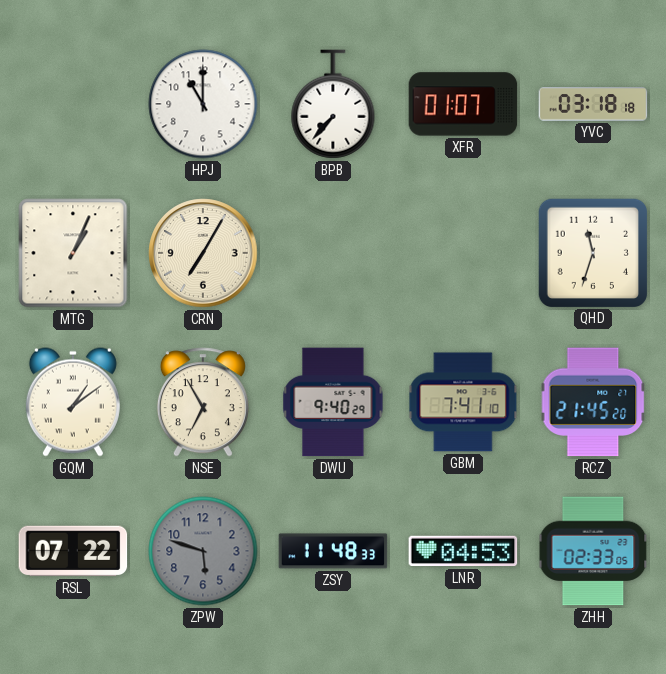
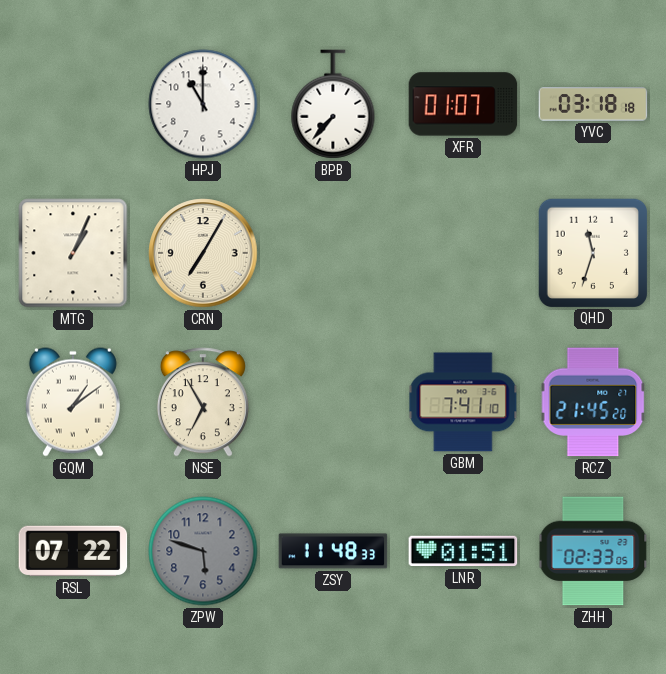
DWU: 9:40 -> none
LNR: 04:53 -> 01:51
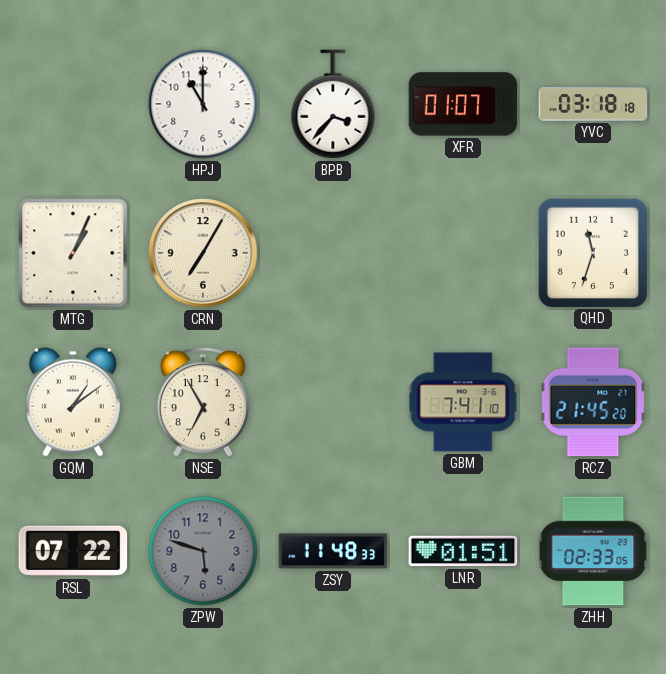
BPB: 7:37 -> 3:37
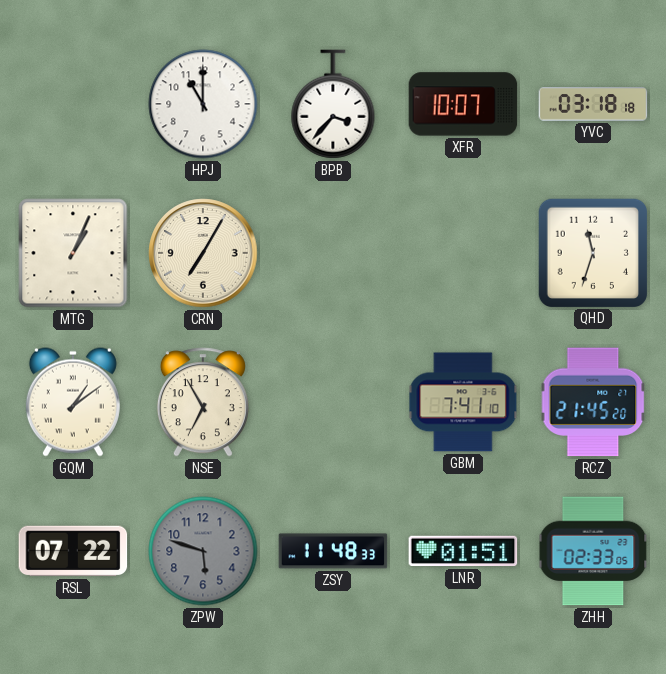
XFR: 01:07 -> 10:07
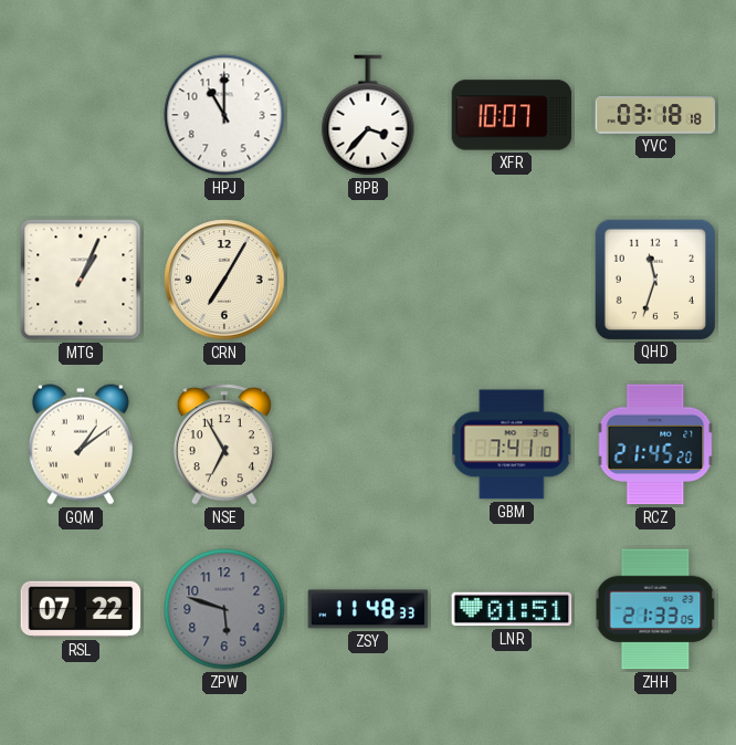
ZHH: 02:33 -> 21:33
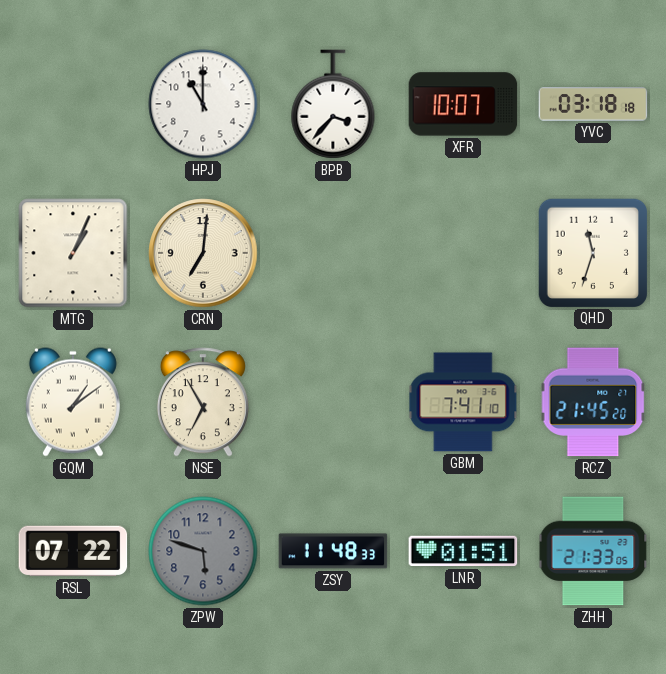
CRN: 7:05 -> 7:01
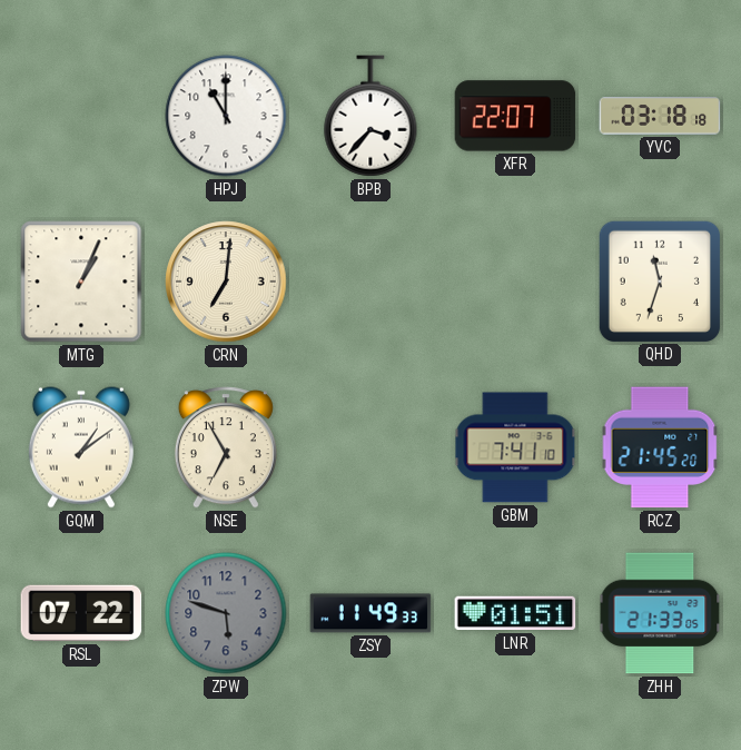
XFR: 10:07 -> 22:07
ZSY: 11:48 -> 11:49
